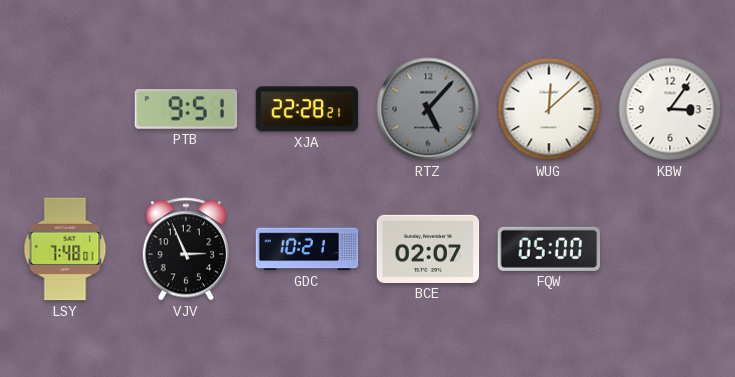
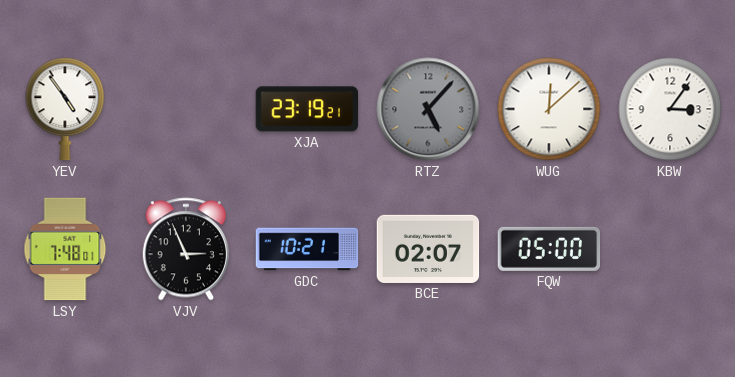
YEV: none -> 4:54
PTB: 9:51 -> none
XJA: 22:28 -> 23:19
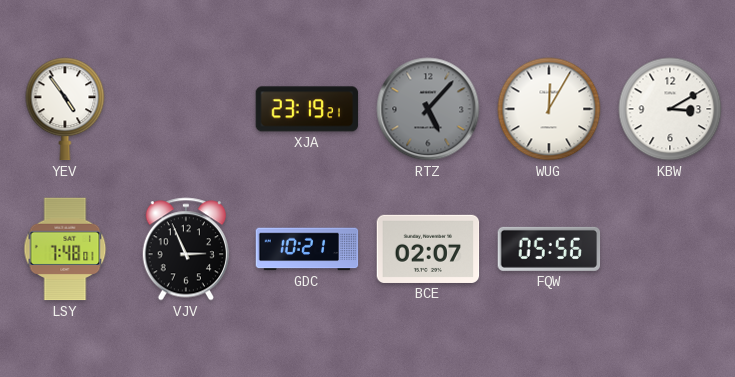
WUG: 12:08 -> 12:05
KBW: 3:06 -> 3:10
FQW: 05:00 -> 05:56
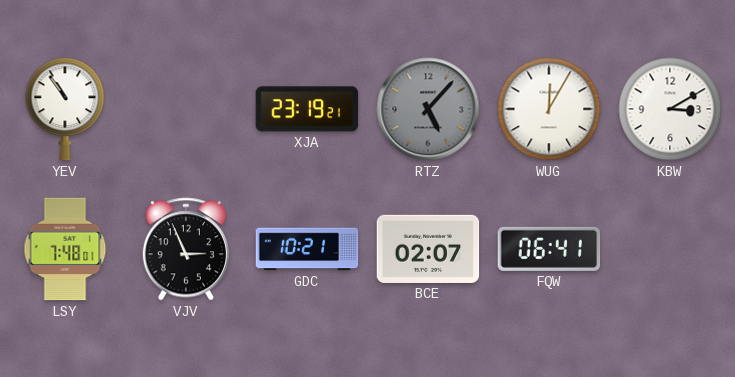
YEV: 4:54 -> 10:54
FQW: 05:56 -> 06:41
